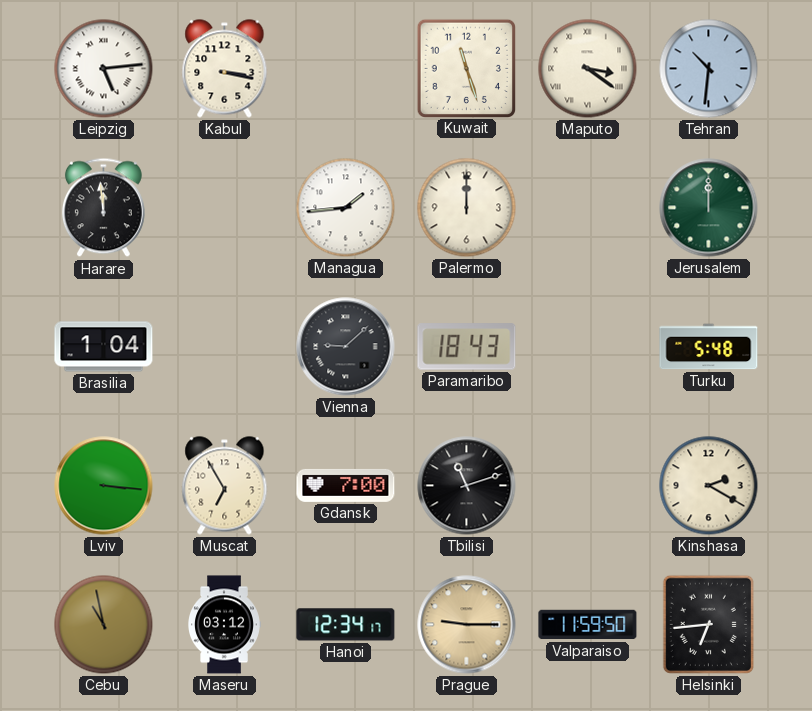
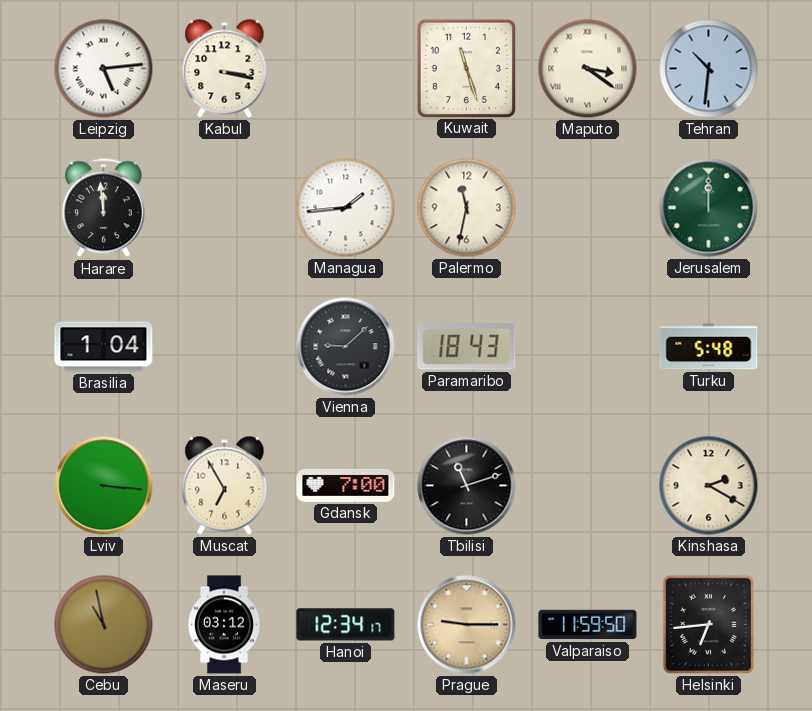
Palermo: 12:00 -> 11:32
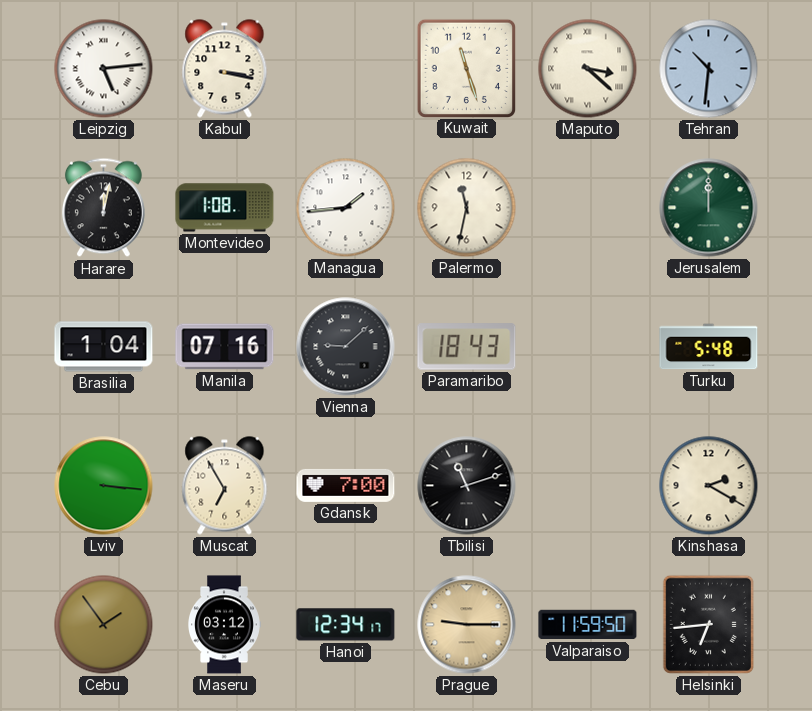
Maputo: 3:21 -> 3:22
Harare: 11:59 -> 12:02
Montevideo: none -> 1:08
Manila: none -> 07:16
Cebu: 10:58 -> 1:54
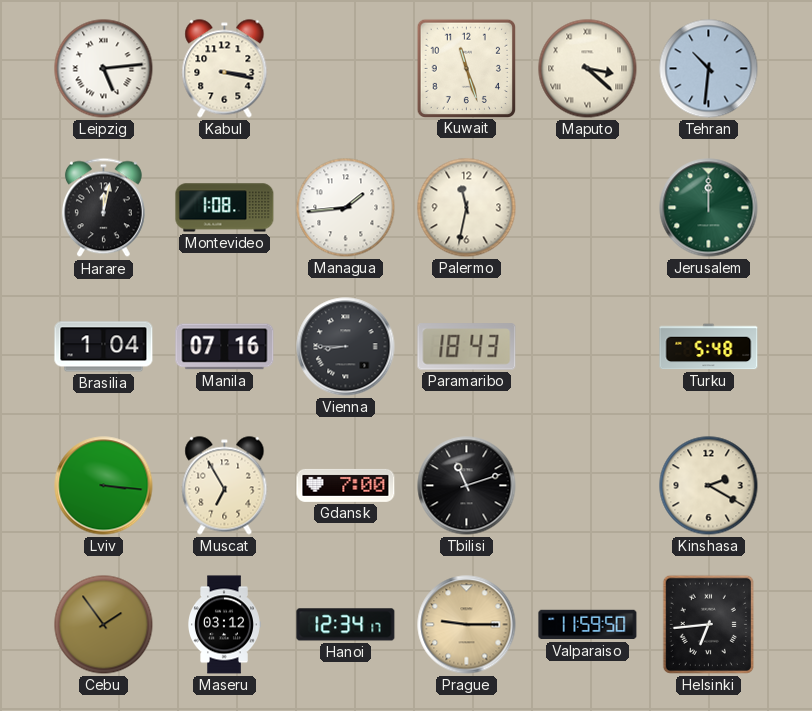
Vienna: 9:08 -> 8:45
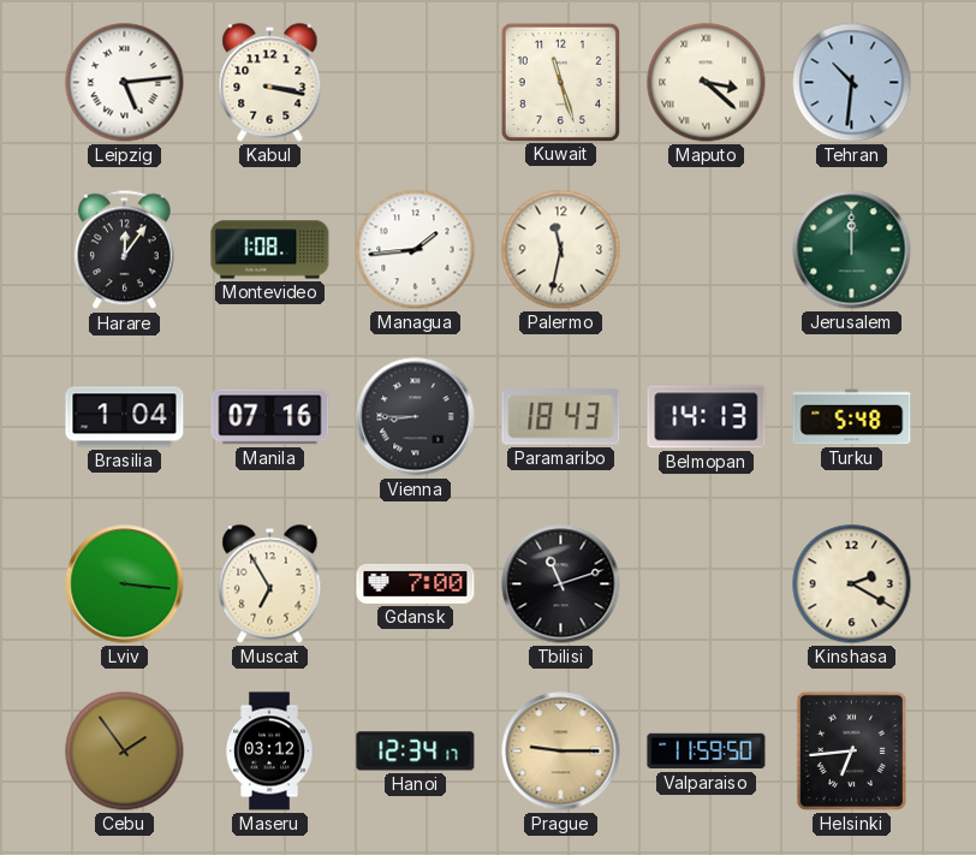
Harare: 12:02 -> 12:06
Belmopan: none -> 14:13
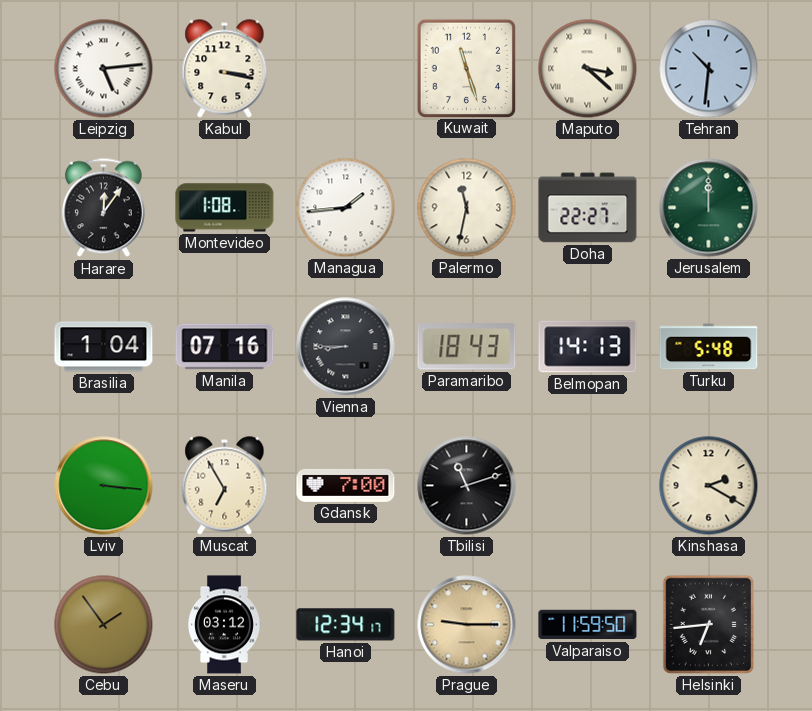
Doha: none -> 22:27
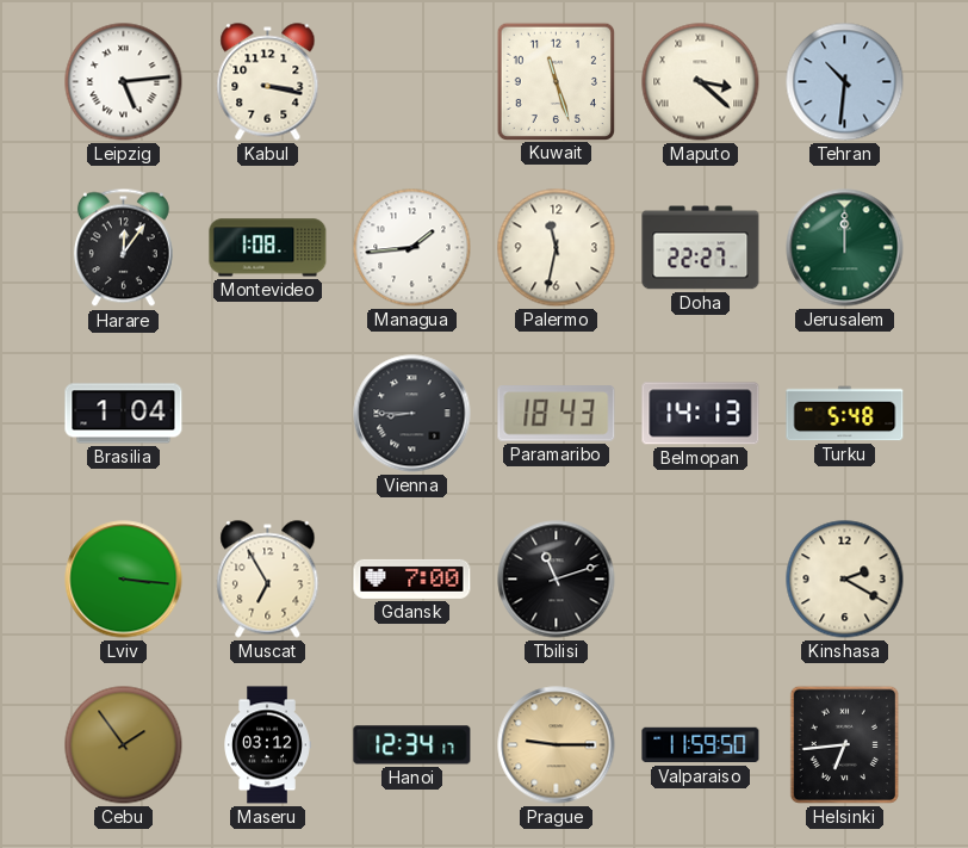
Manila: 07:16 -> none
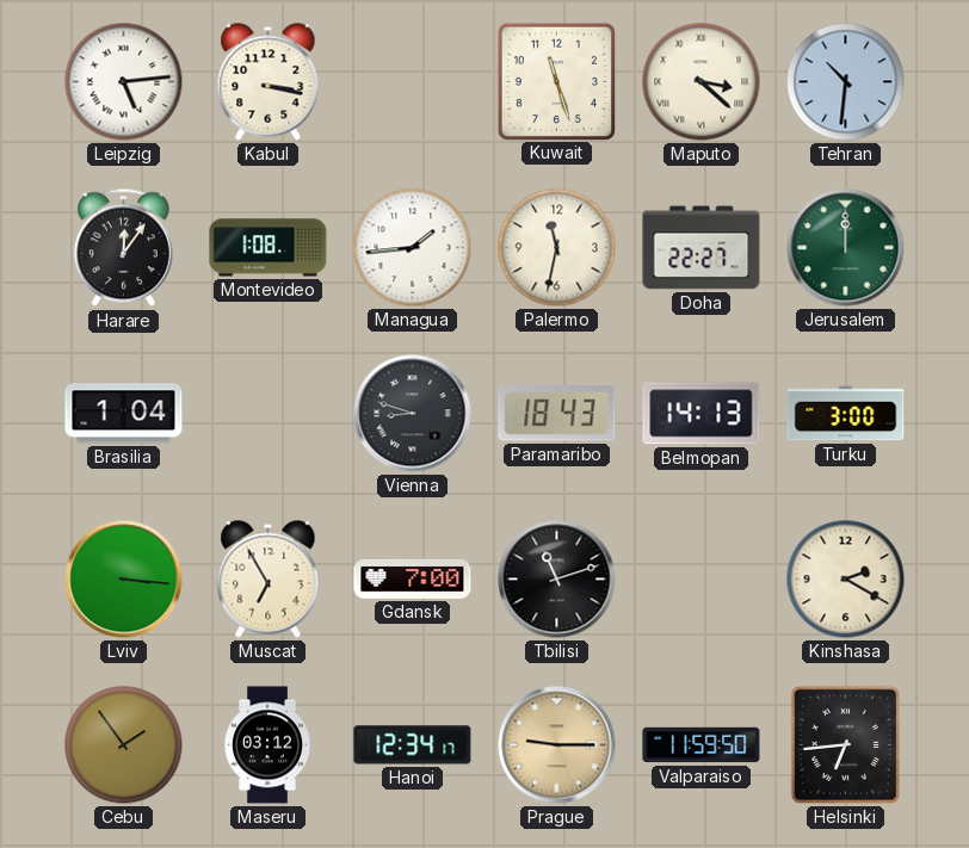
Vienna: 8:45 -> 8:48
Turku: 5:48 -> 3:00
